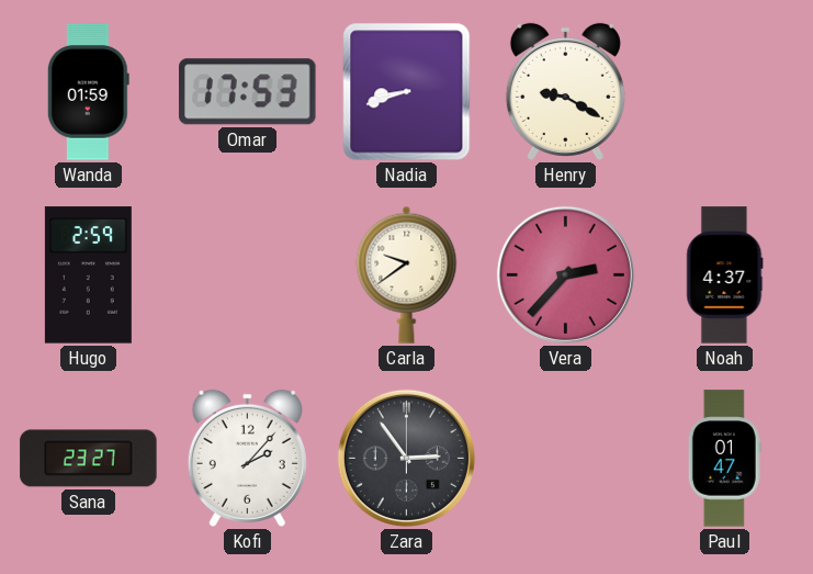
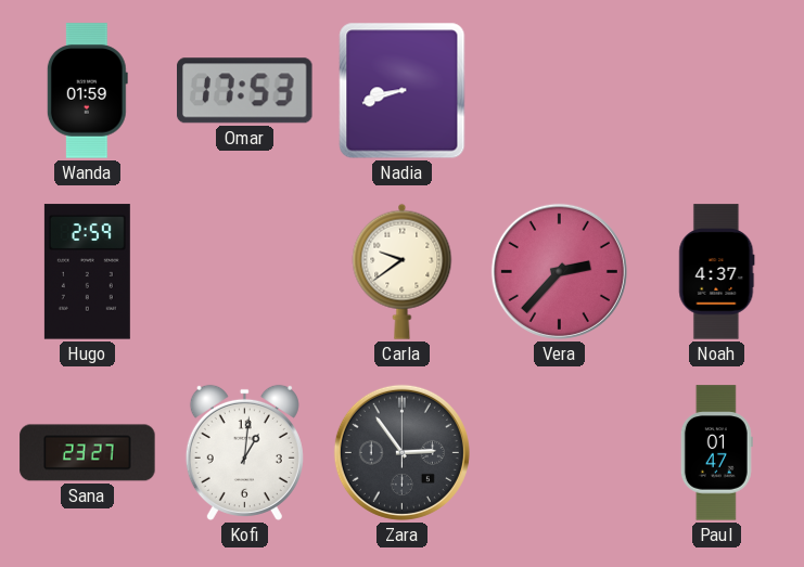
Henry: 9:20 -> none
Kofi: 2:07 -> 1:01
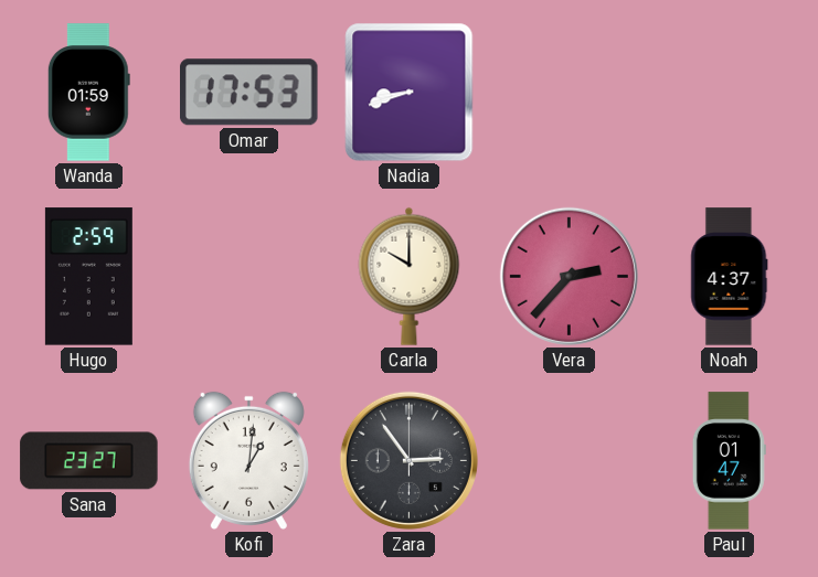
Carla: 9:39 -> 10:00
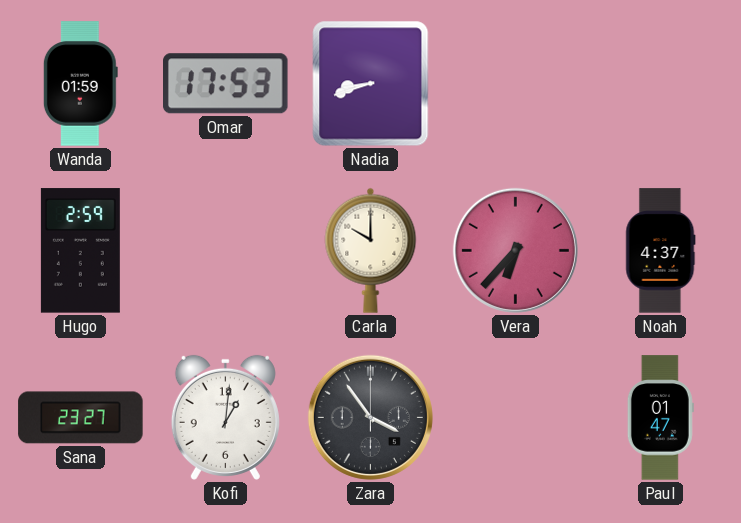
Vera: 2:37 -> 6:37
Zara: 2:54 -> 3:54
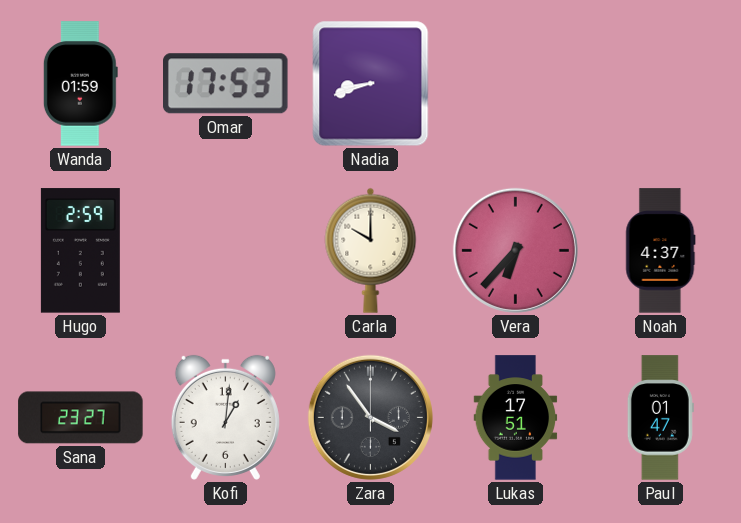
Lukas: none -> 17:51
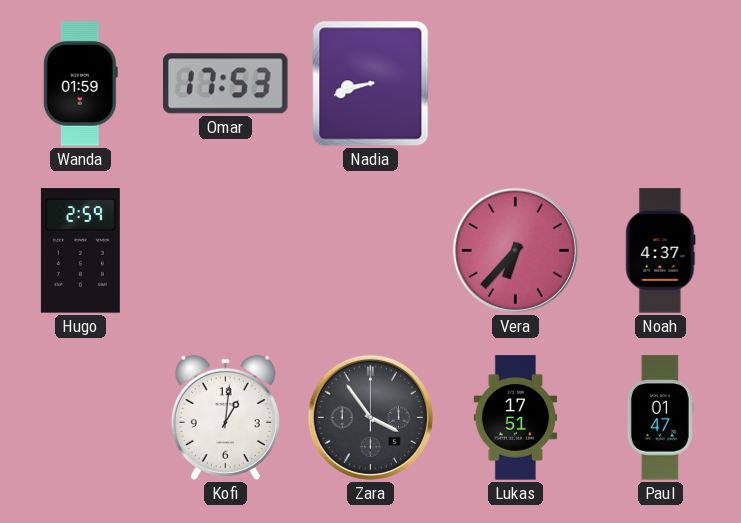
Carla: 10:00 -> none
Sana: 23:27 -> none
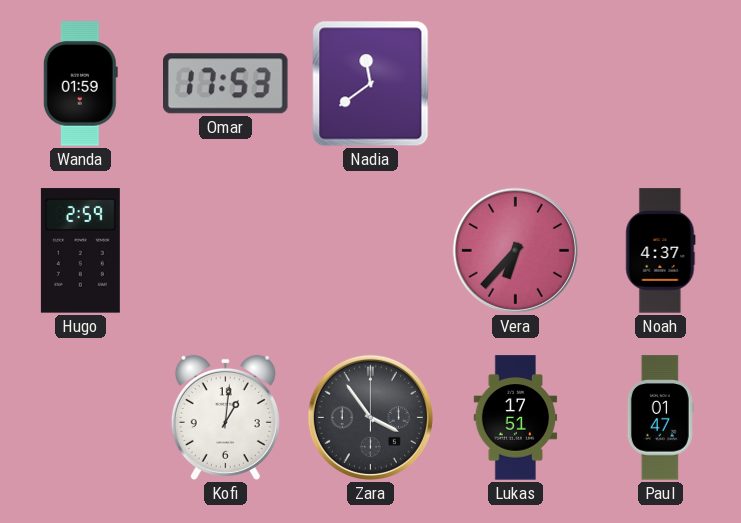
Nadia: 8:42 -> 11:39
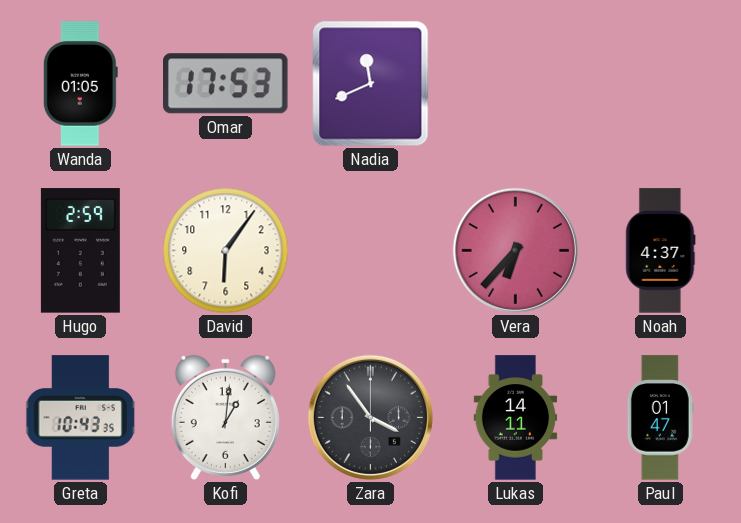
Wanda: 01:59 -> 01:05
Nadia: 11:39 -> 11:41
David: none -> 6:06
Greta: none -> 10:43
Lukas: 17:51 -> 14:11
